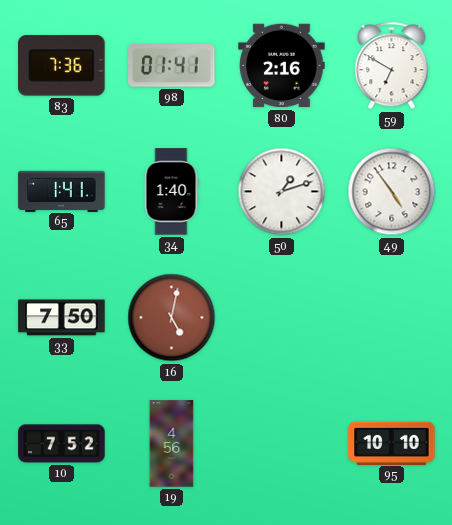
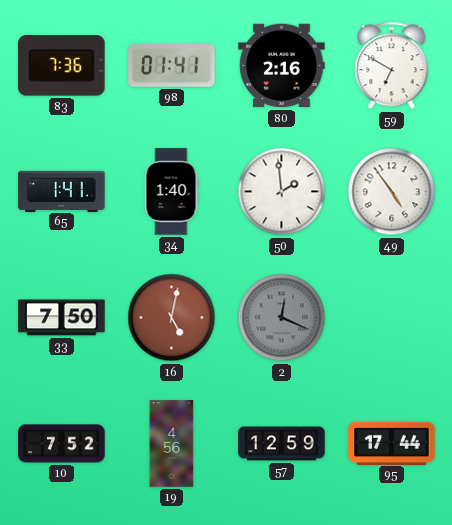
50: 1:12 -> 1:59
2: none -> 12:19
57: none -> 12:59
95: 10:10 -> 17:44
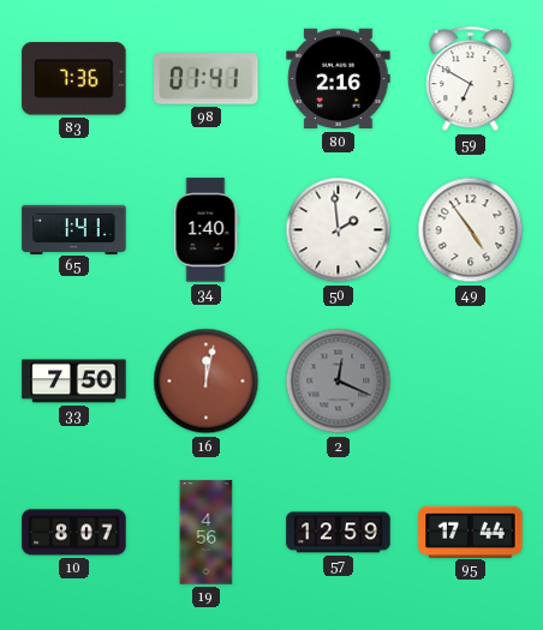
16: 5:02 -> 12:02
10: 7:52 -> 8:07
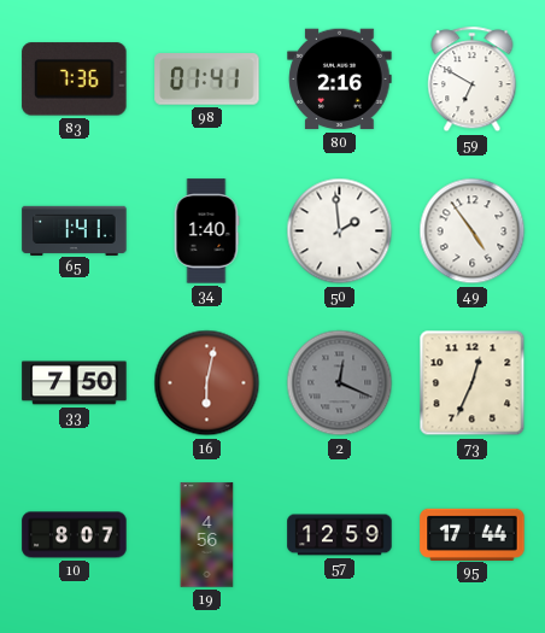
16: 12:02 -> 6:02
73: none -> 12:34
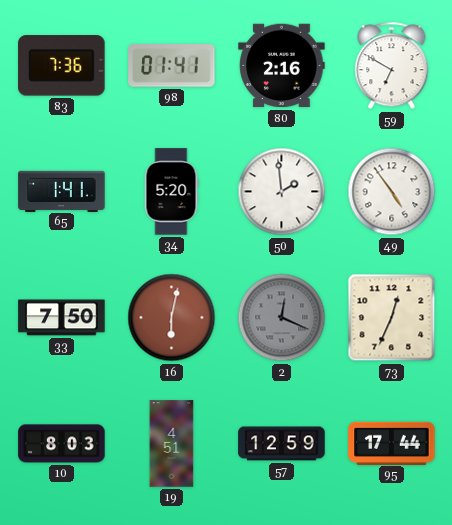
34: 1:40 -> 5:20
10: 8:07 -> 8:03
19: 4:56 -> 4:51
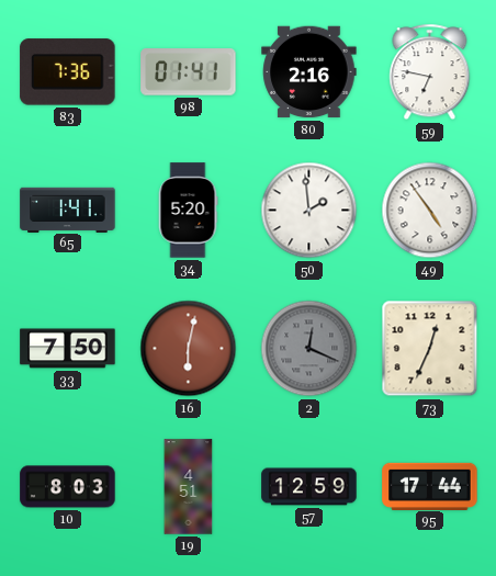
59: 6:50 -> 6:47
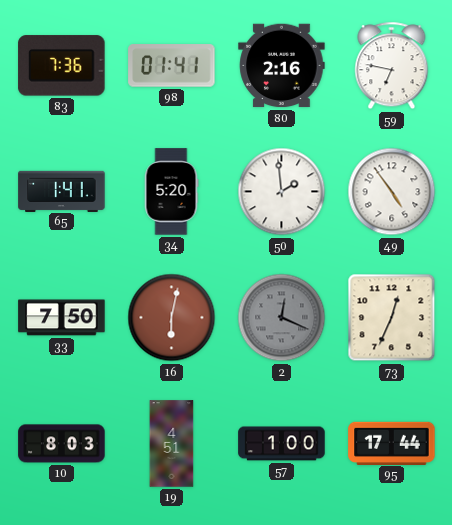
57: 12:59 -> 1:00
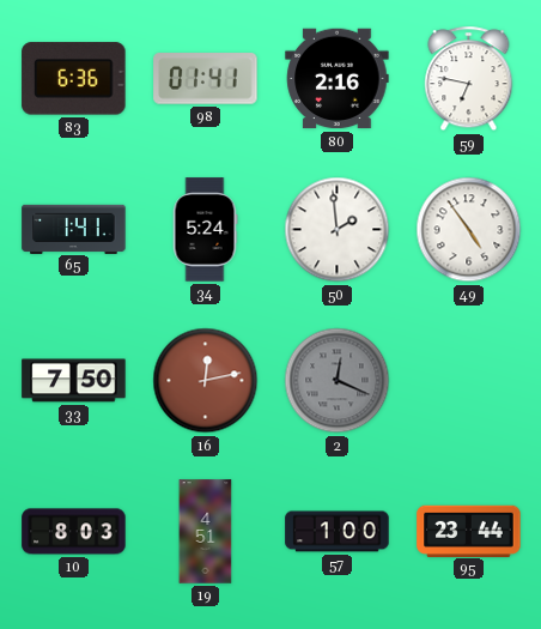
83: 7:36 -> 6:36
34: 5:20 -> 5:24
16: 6:02 -> 12:13
73: 12:34 -> none
95: 17:44 -> 23:44
